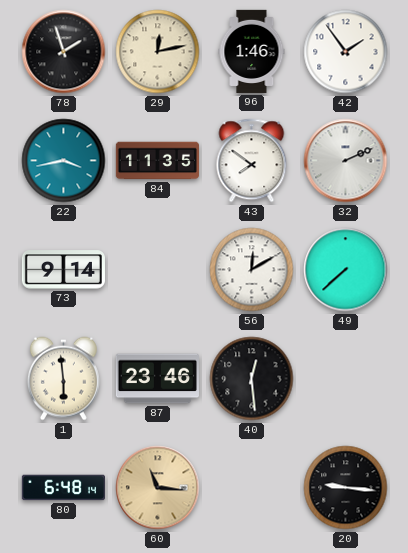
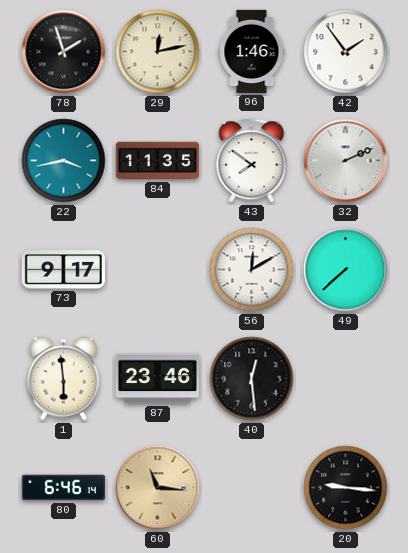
73: 9:14 -> 9:17
80: 6:48 -> 6:46
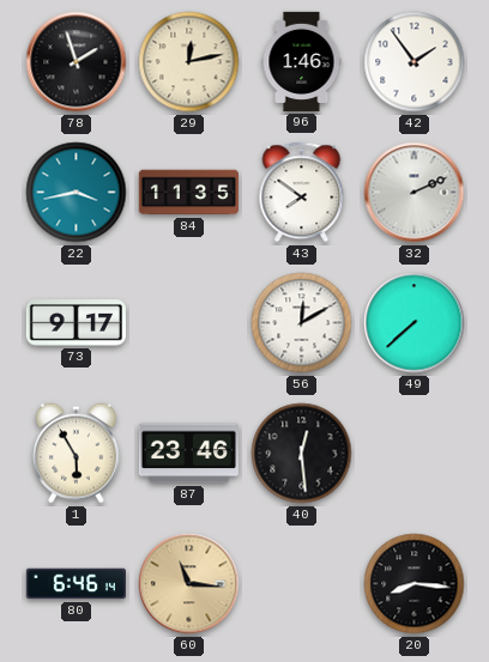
1: 5:59 -> 5:55
20: 9:16 -> 8:16
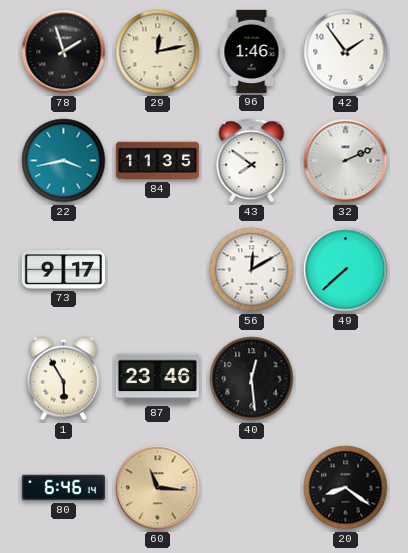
20: 8:16 -> 8:21
